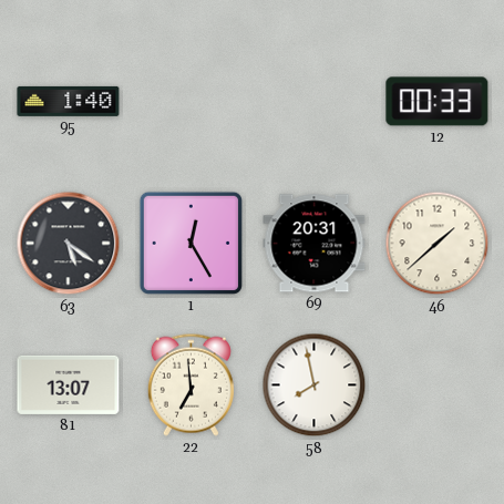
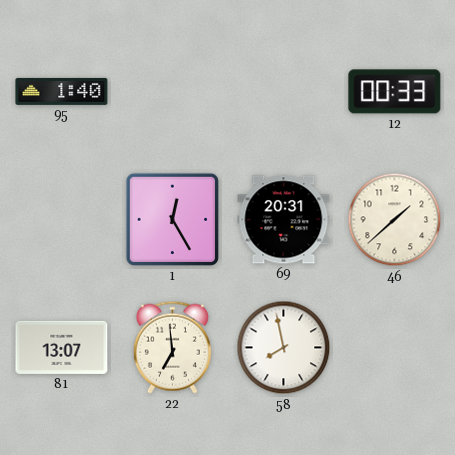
63: 5:21 -> none
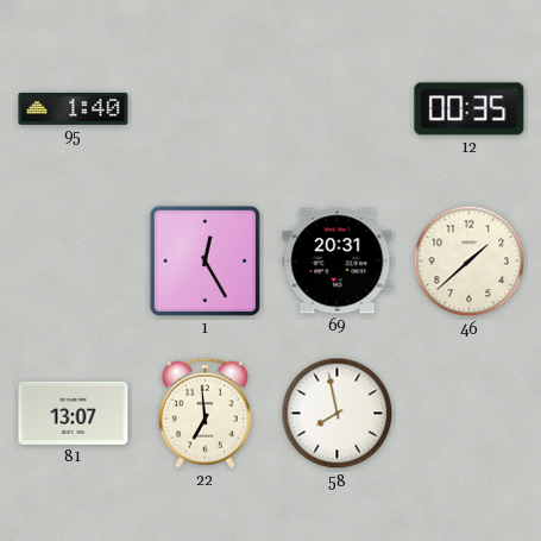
12: 00:33 -> 00:35
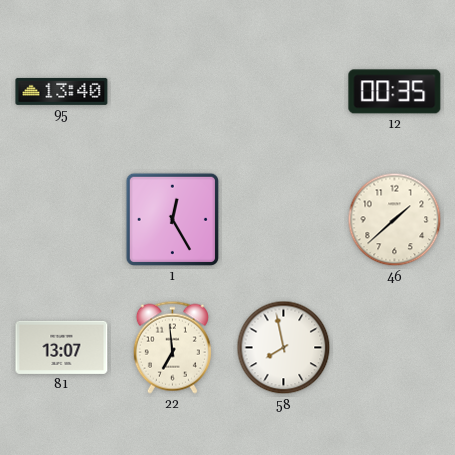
95: 1:40 -> 13:40
69: 20:31 -> none
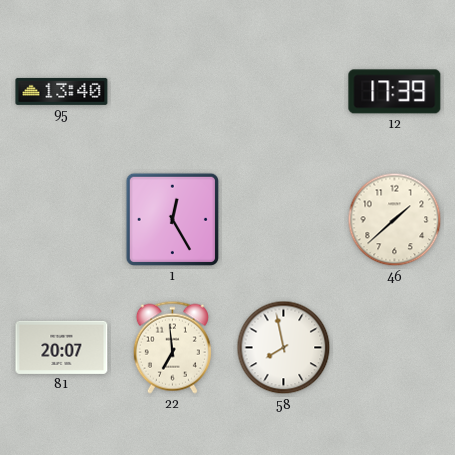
12: 00:35 -> 17:39
81: 13:07 -> 20:07
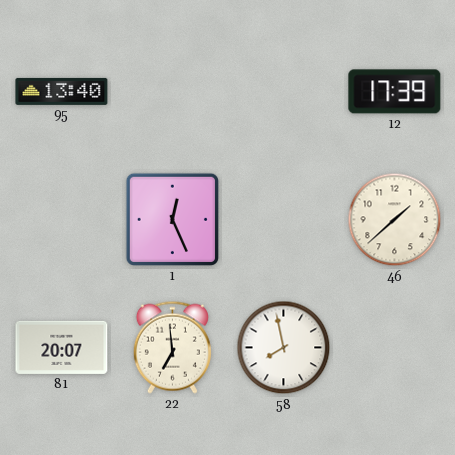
1: 12:25 -> 12:26
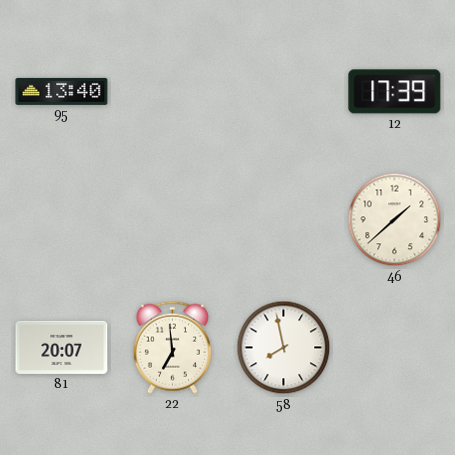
1: 12:26 -> none
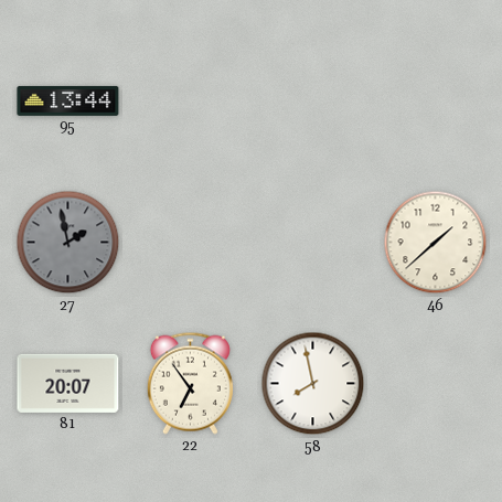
95: 13:40 -> 13:44
12: 17:39 -> none
27: none -> 1:58
22: 6:59 -> 6:54
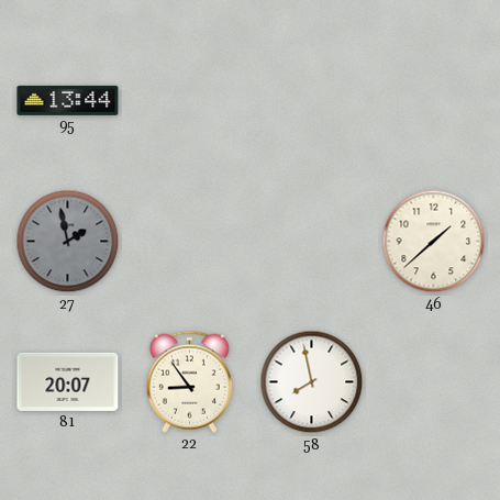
22: 6:54 -> 8:54
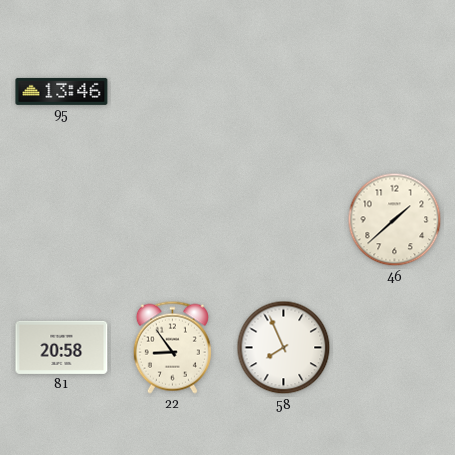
95: 13:44 -> 13:46
27: 1:58 -> none
81: 20:07 -> 20:58
58: 7:58 -> 7:56
